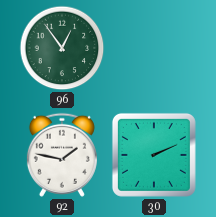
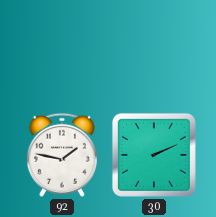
96: 12:54 -> none
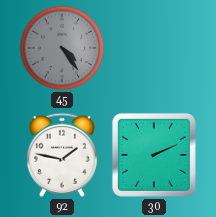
45: none -> 4:24
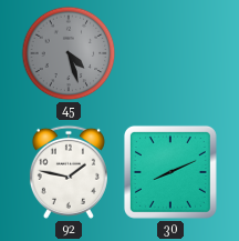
45: 4:24 -> 4:27
30: 2:11 -> 8:11
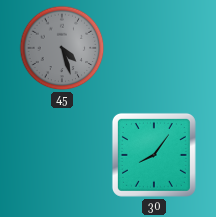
92: 1:47 -> none
30: 8:11 -> 8:06
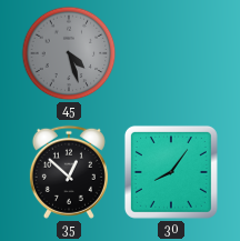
35: none -> 12:52
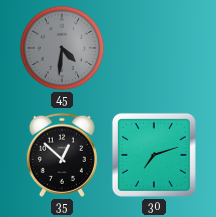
45: 4:27 -> 4:31
30: 8:06 -> 7:12
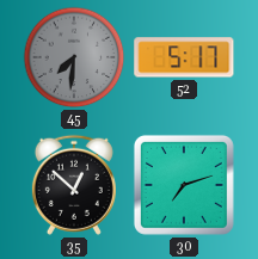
45: 4:31 -> 7:31
52: none -> 5:17
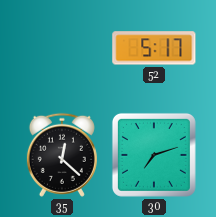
45: 7:31 -> none
35: 12:52 -> 12:22
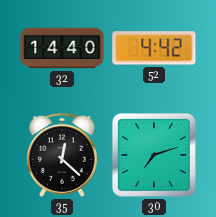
32: none -> 14:40
52: 5:17 -> 4:42
